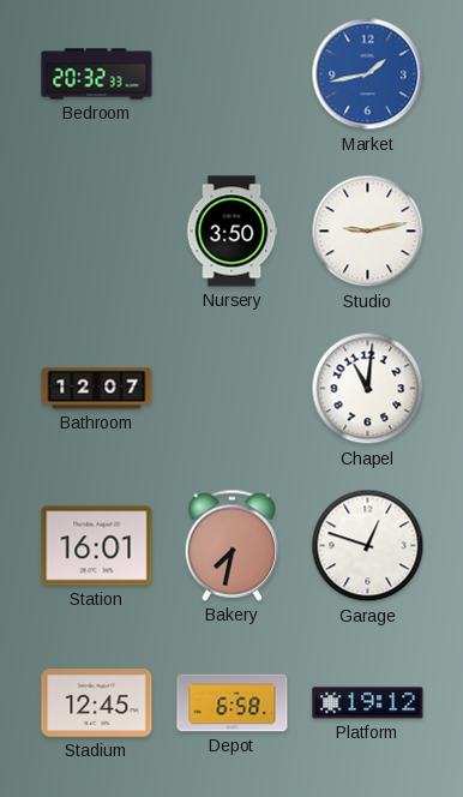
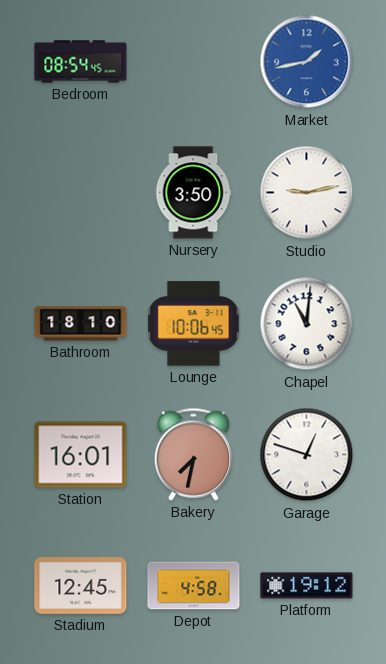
Bedroom: 20:32 -> 08:54
Bathroom: 12:07 -> 18:10
Lounge: none -> 10:06
Depot: 6:58 -> 4:58
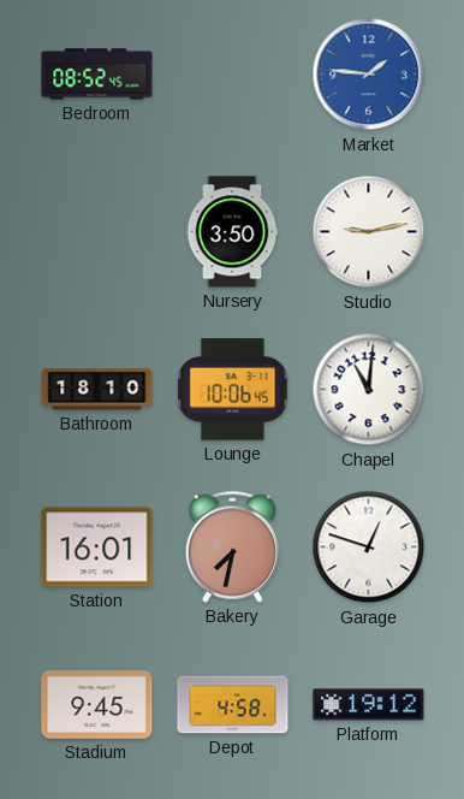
Bedroom: 08:54 -> 08:52
Market: 1:43 -> 1:46
Stadium: 12:45 -> 9:45
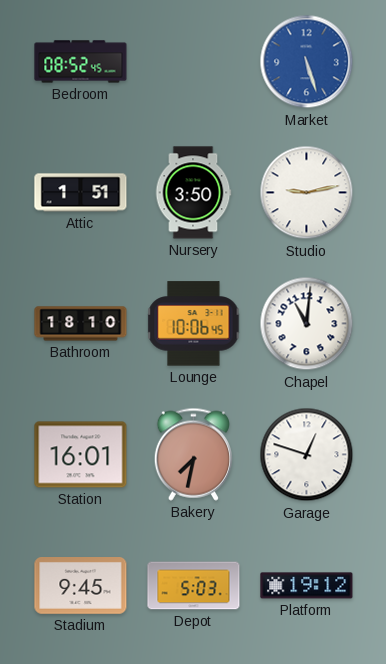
Market: 1:46 -> 5:27
Attic: none -> 1:51
Depot: 4:58 -> 5:03
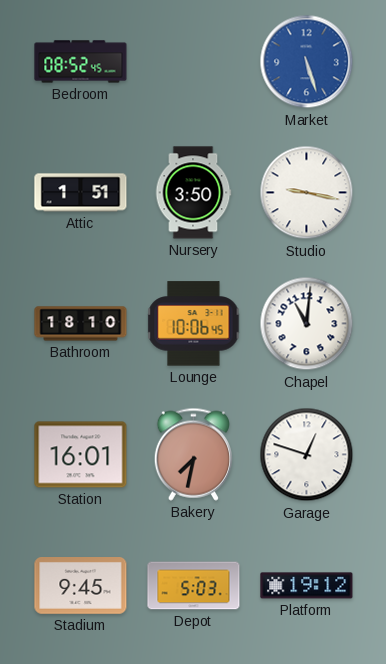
Studio: 9:13 -> 9:17
